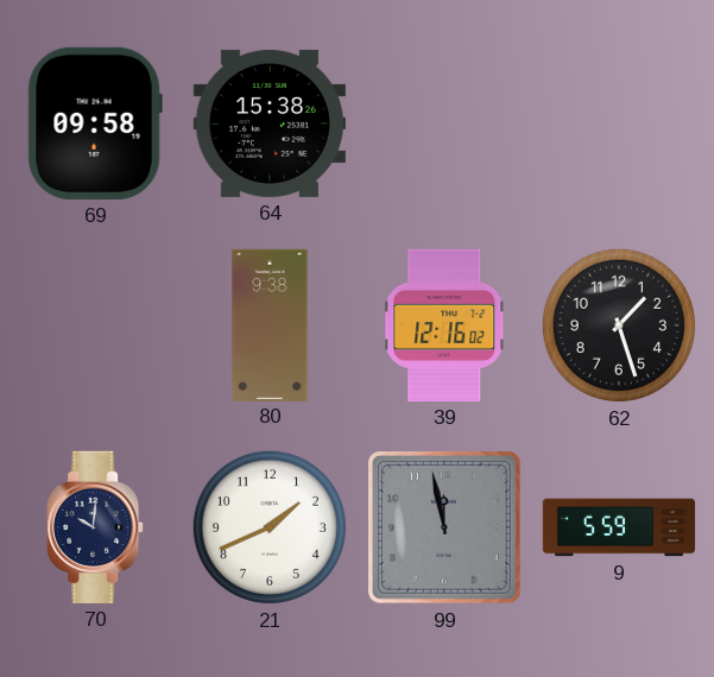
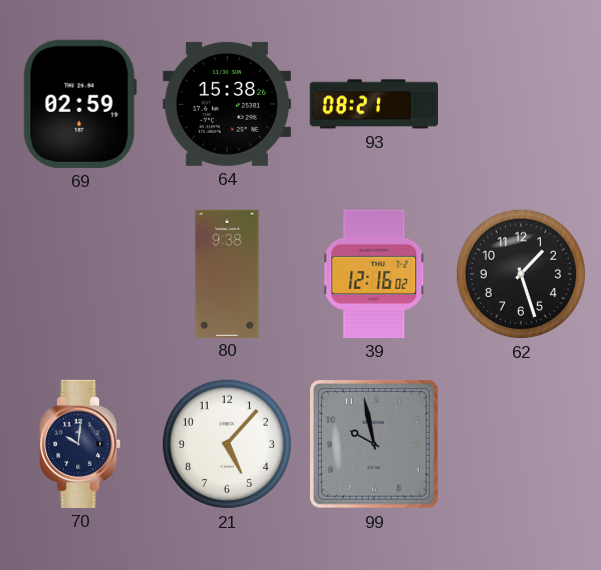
69: 09:58 -> 02:59
93: none -> 08:21
21: 1:41 -> 5:07
99: 11:58 -> 9:58
9: 5:59 -> none
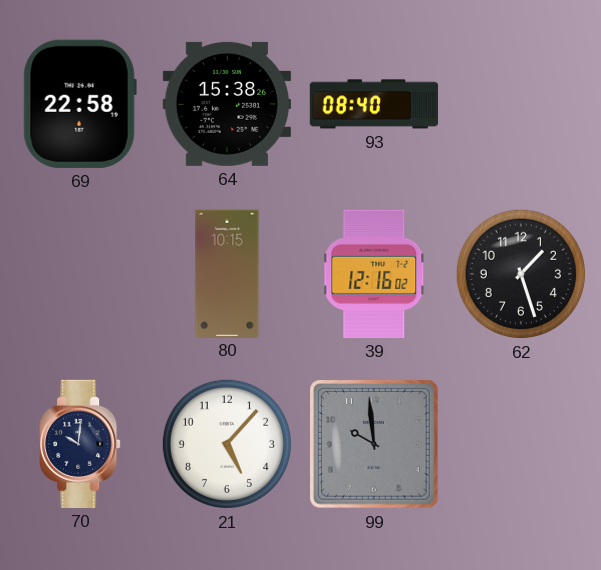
69: 02:59 -> 22:58
93: 08:21 -> 08:40
80: 9:38 -> 10:15
99: 9:58 -> 9:59
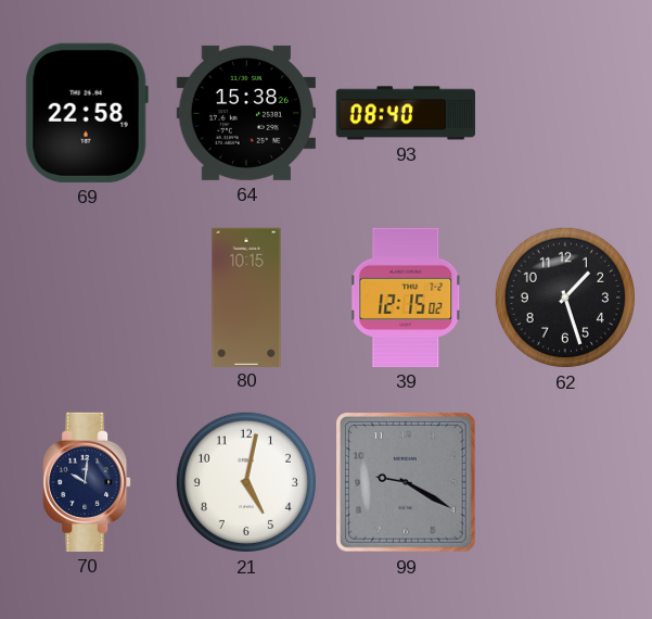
39: 12:16 -> 12:15
21: 5:07 -> 5:02
99: 9:59 -> 9:20
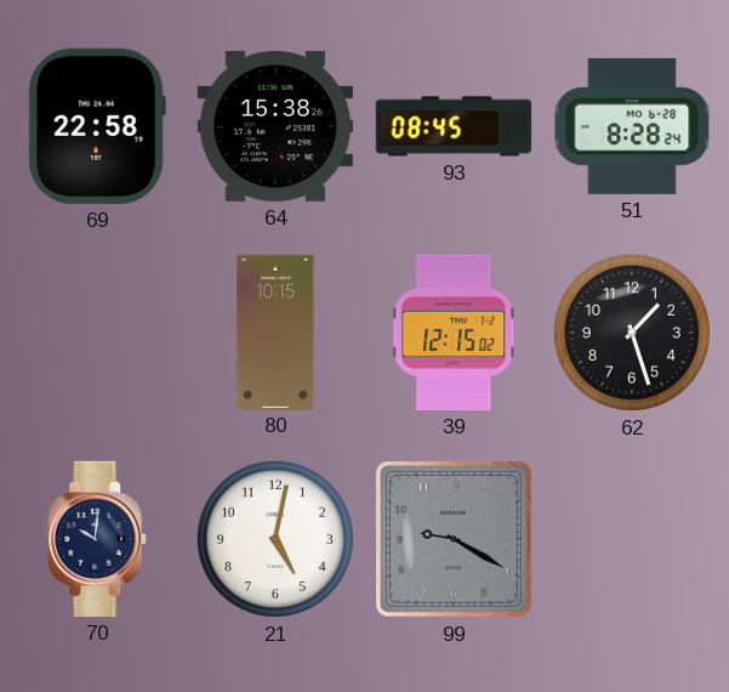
93: 08:40 -> 08:45
51: none -> 8:28
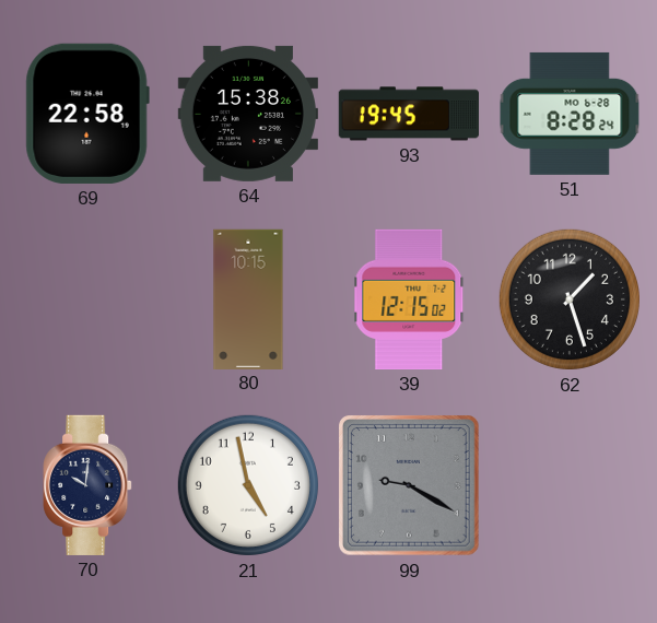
93: 08:45 -> 19:45
21: 5:02 -> 4:58
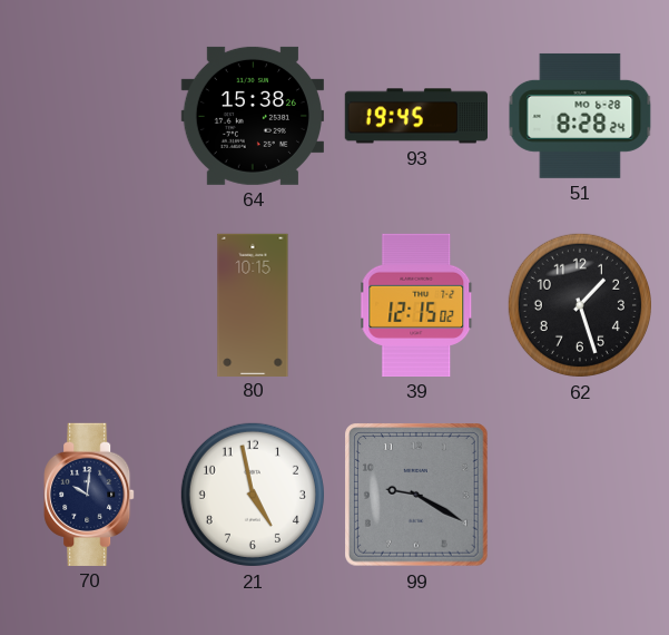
69: 22:58 -> none
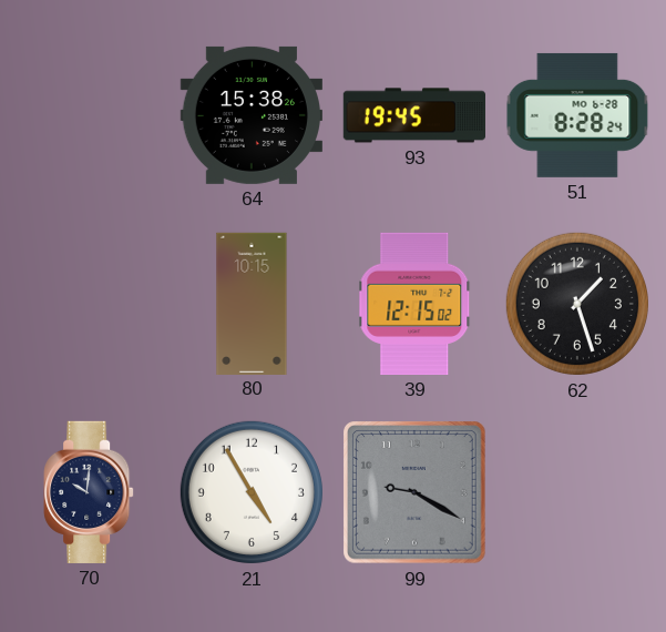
21: 4:58 -> 4:55
